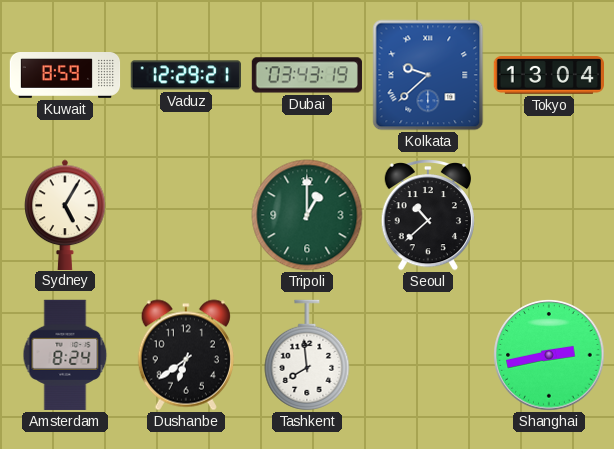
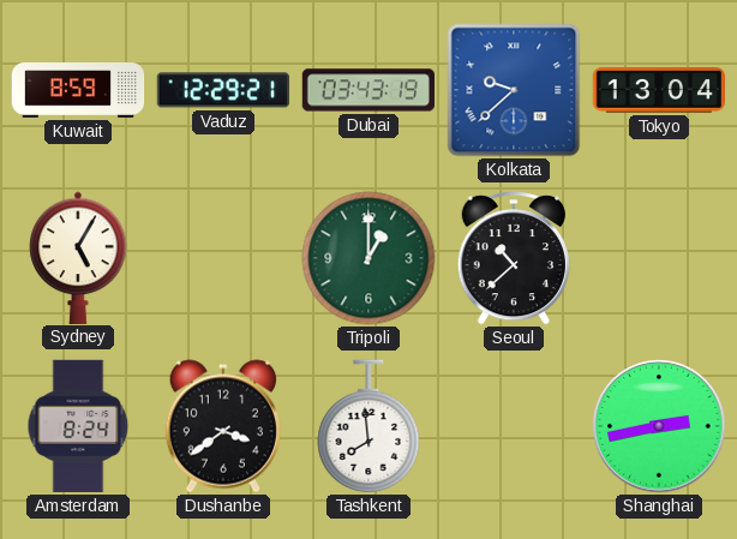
Dushanbe: 6:39 -> 3:39
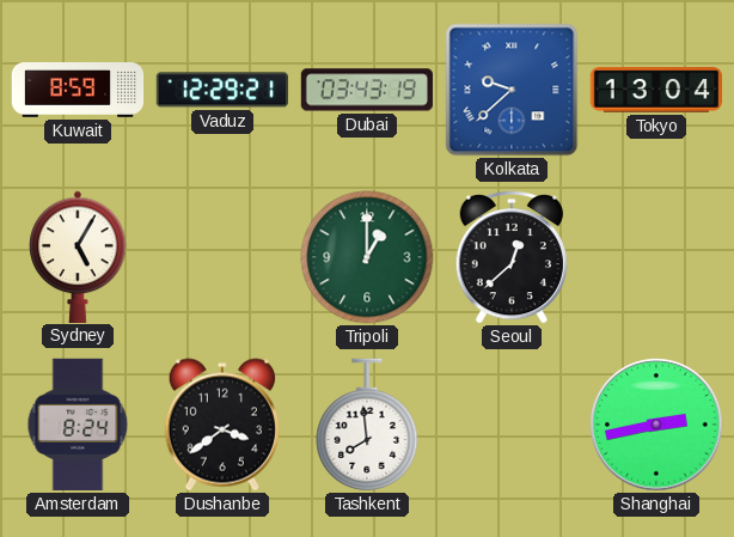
Seoul: 10:38 -> 12:38
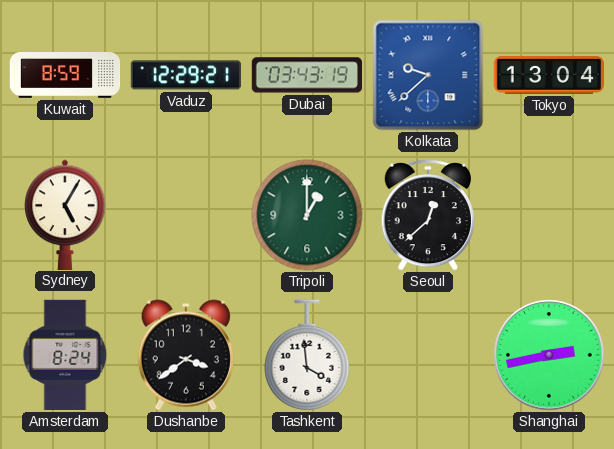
Tashkent: 7:59 -> 3:59
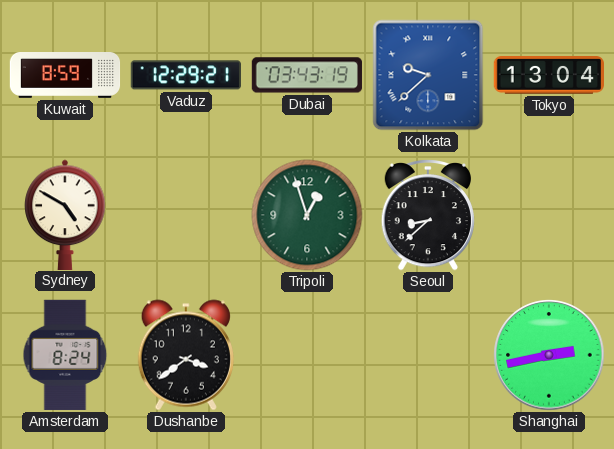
Sydney: 5:05 -> 4:50
Tripoli: 1:00 -> 12:57
Seoul: 12:38 -> 8:38
Tashkent: 3:59 -> none
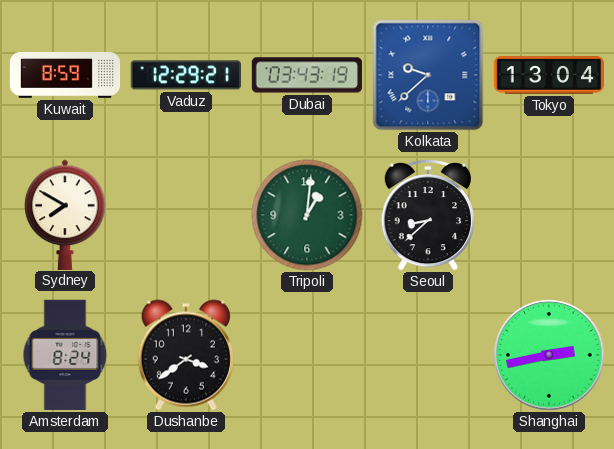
Sydney: 4:50 -> 7:50
Tripoli: 12:57 -> 1:01
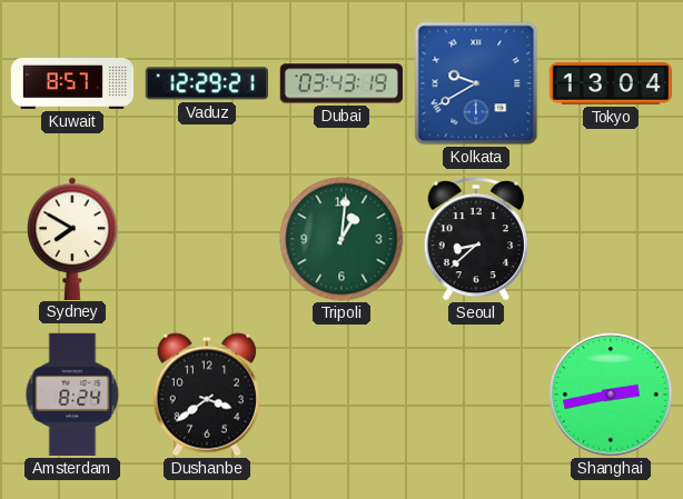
Kuwait: 8:59 -> 8:57
Kolkata: 9:38 -> 9:40
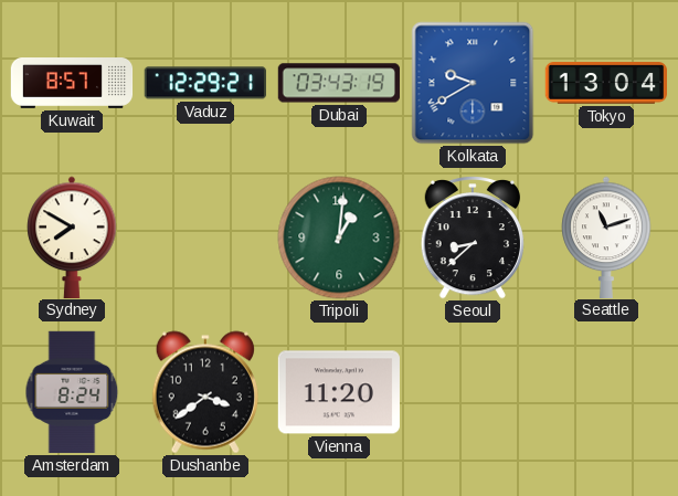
Seattle: none -> 11:12
Vienna: none -> 11:20
Shanghai: 2:43 -> none
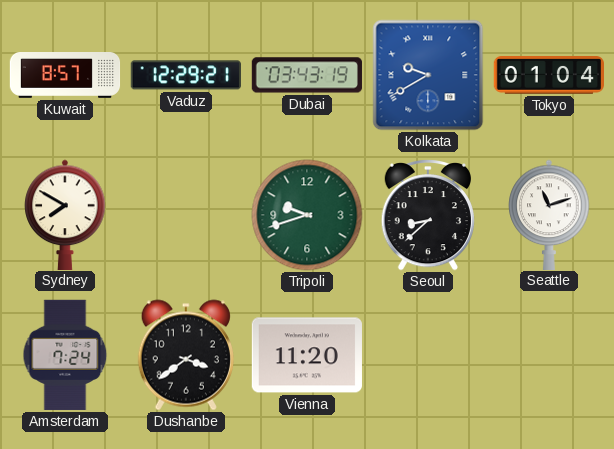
Tokyo: 13:04 -> 01:04
Tripoli: 1:01 -> 9:42
Amsterdam: 8:24 -> 7:24
